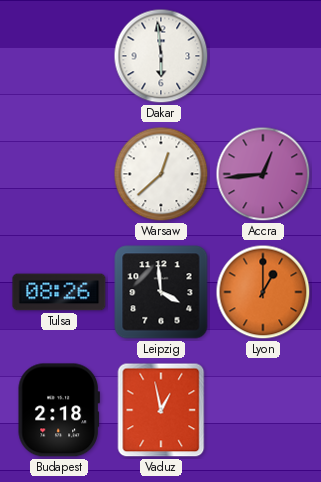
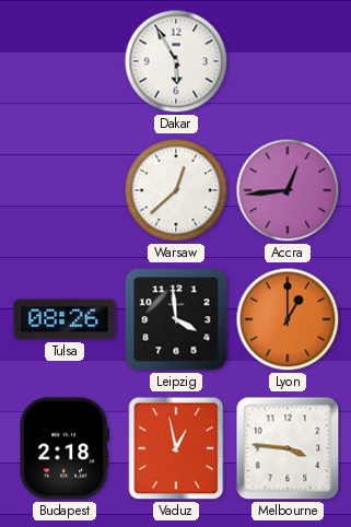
Dakar: 5:59 -> 5:55
Melbourne: none -> 3:46
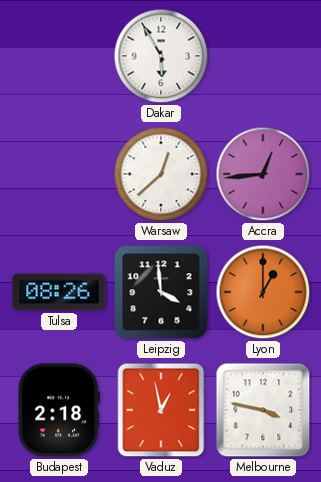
Melbourne: 3:46 -> 3:47
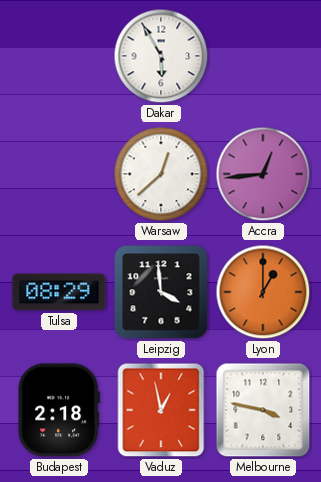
Tulsa: 08:26 -> 08:29
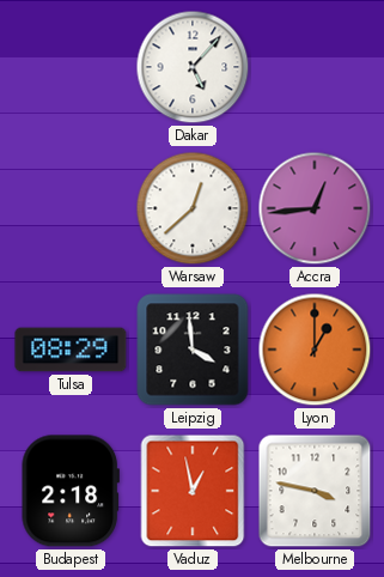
Dakar: 5:55 -> 5:07
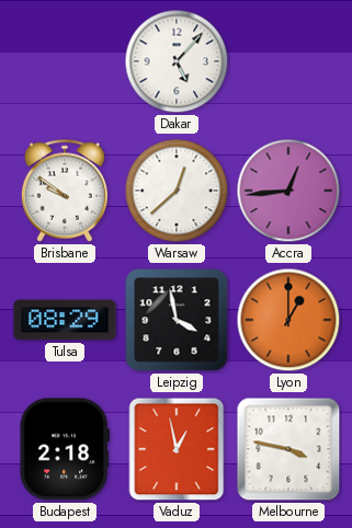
Brisbane: none -> 9:51
Leipzig: 3:59 -> 3:58
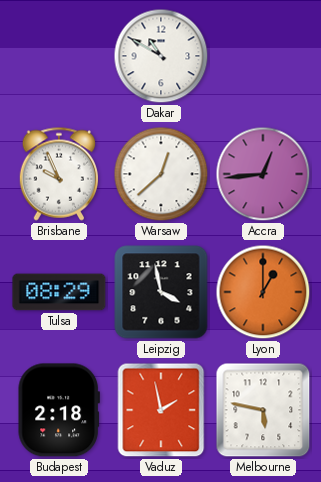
Dakar: 5:07 -> 10:50
Brisbane: 9:51 -> 9:56
Vaduz: 12:58 -> 1:58
Melbourne: 3:47 -> 5:47
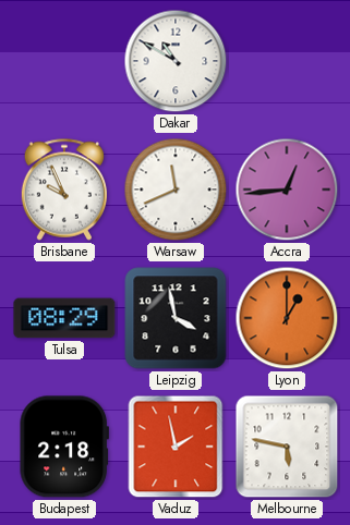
Warsaw: 12:38 -> 11:41
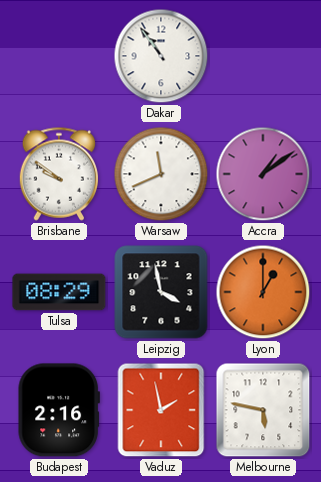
Dakar: 10:50 -> 10:54
Brisbane: 9:56 -> 9:51
Accra: 12:44 -> 1:09
Budapest: 2:18 -> 2:16
